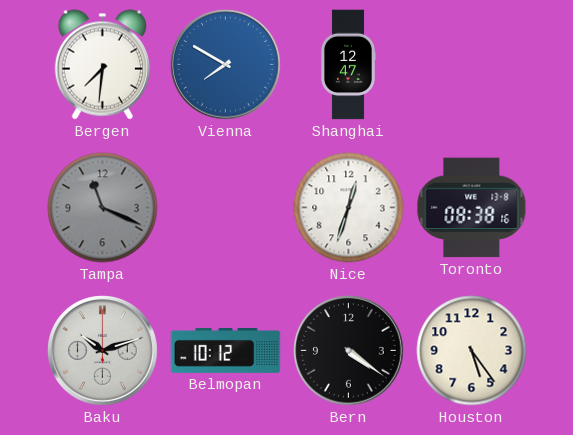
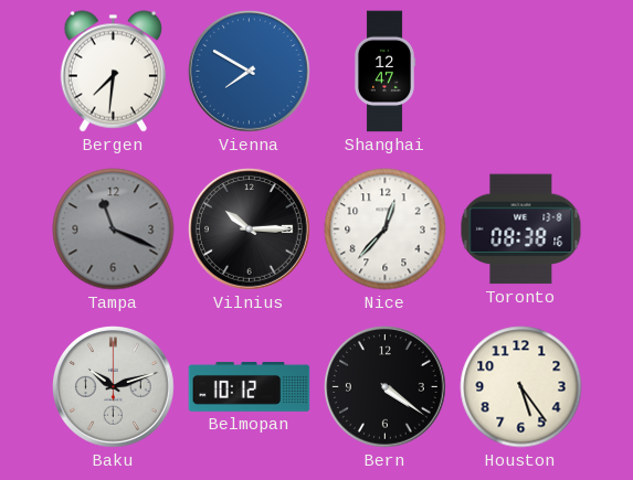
Vilnius: none -> 10:15
Nice: 12:33 -> 12:37
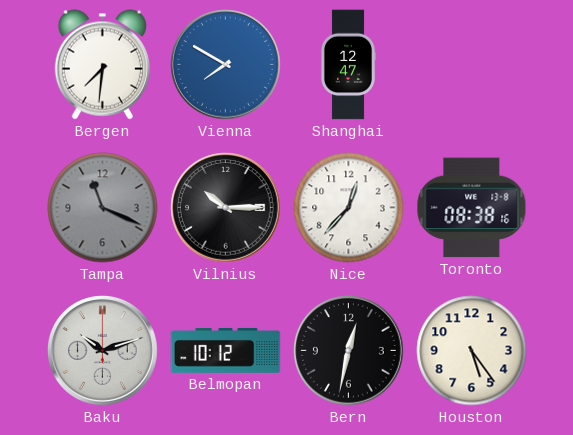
Bern: 4:21 -> 12:32
